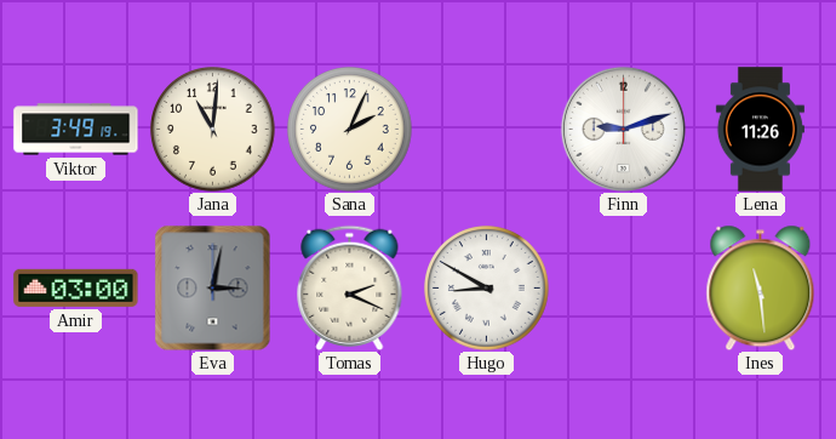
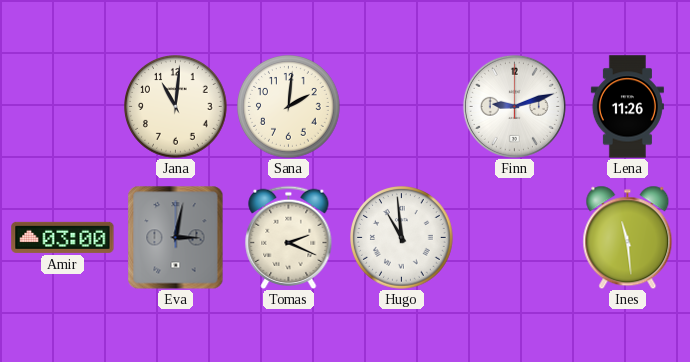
Viktor: 3:49 -> none
Sana: 2:04 -> 2:01
Hugo: 8:50 -> 10:59
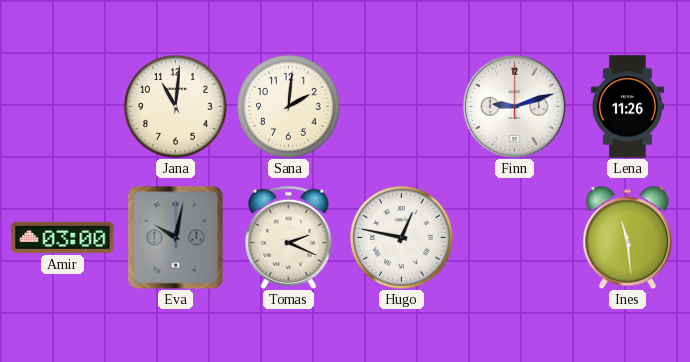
Eva: 3:02 -> 10:02
Hugo: 10:59 -> 12:47
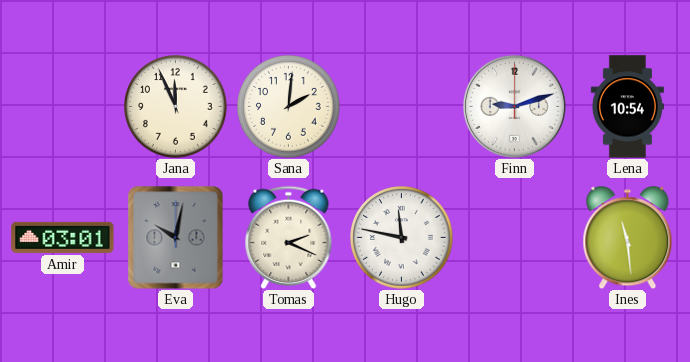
Jana: 11:01 -> 11:56
Lena: 11:26 -> 10:54
Amir: 03:00 -> 03:01
Hugo: 12:47 -> 11:47
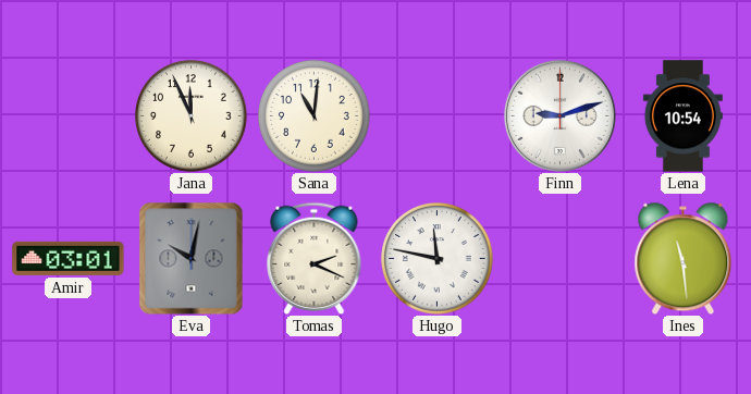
Sana: 2:01 -> 11:01
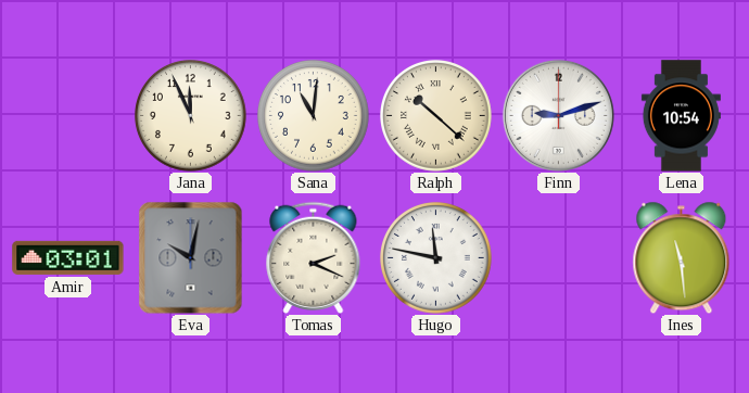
Ralph: none -> 10:22
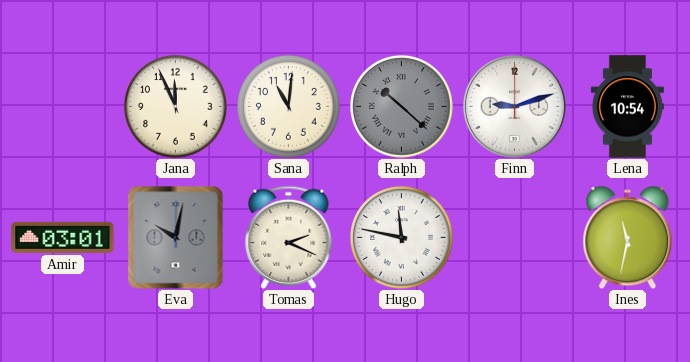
Ralph dial: cream -> grey
Ines: 11:29 -> 11:32
